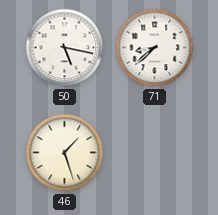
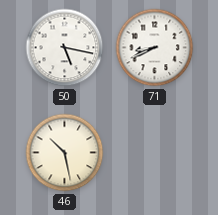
71: 8:38 -> 8:41
46: 1:27 -> 10:28
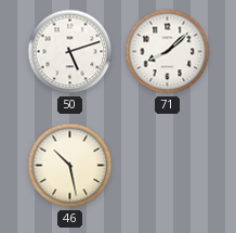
50: 5:17 -> 5:12
71: 8:41 -> 8:08
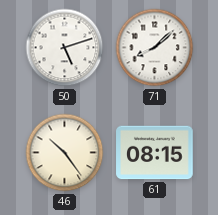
46: 10:28 -> 10:24
61: none -> 08:15
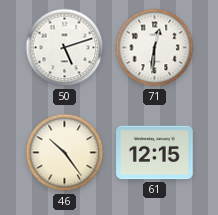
71: 8:08 -> 12:31
61: 08:15 -> 12:15
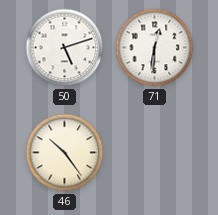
61: 12:15 -> none
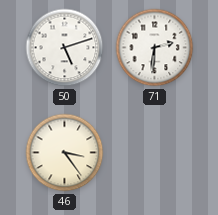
71: 12:31 -> 2:31
46: 10:24 -> 3:24
